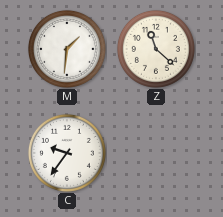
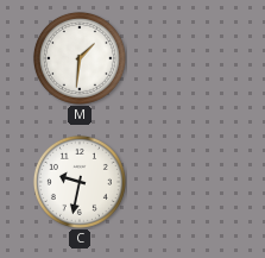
Z: 11:22 -> none
C: 9:36 -> 9:32
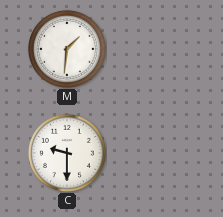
C: 9:32 -> 9:30
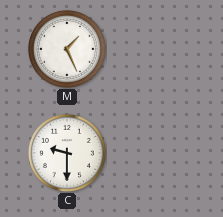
M: 1:31 -> 1:26
